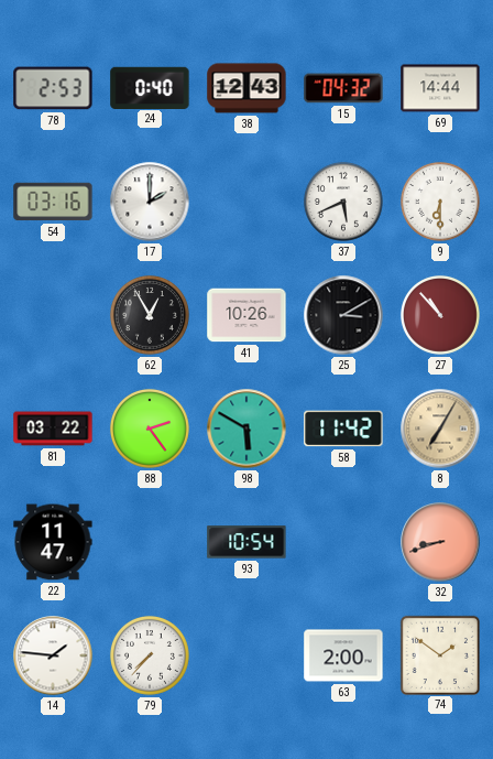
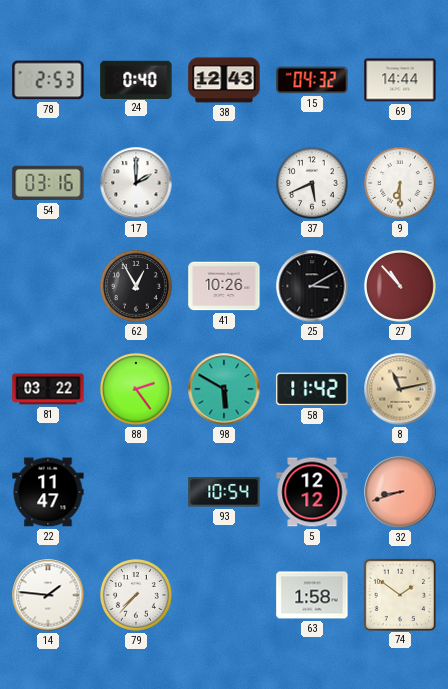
8: 7:05 -> 11:13
5: none -> 12:12
63: 2:00 -> 1:58
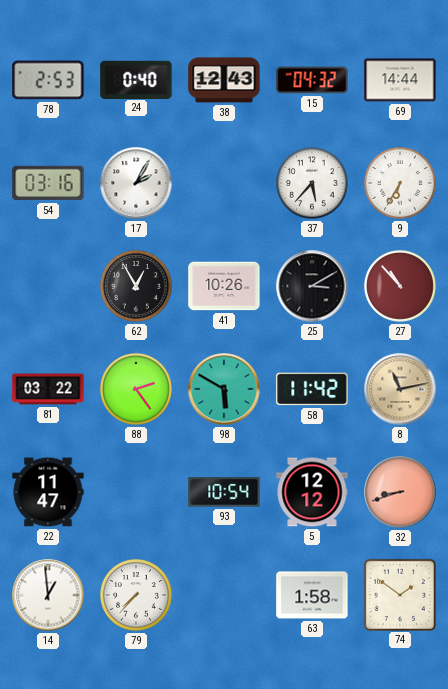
17: 2:00 -> 2:05
37: 5:41 -> 5:37
9: 6:30 -> 6:35
14: 1:46 -> 12:59
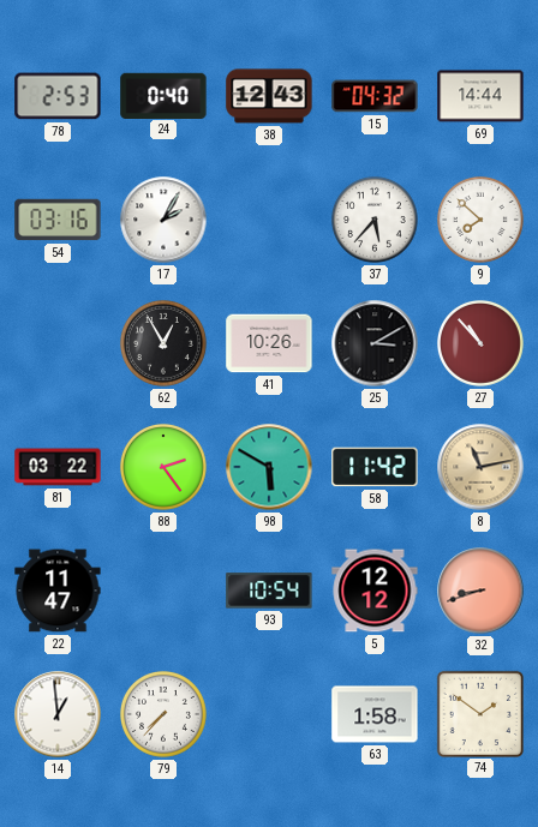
9: 6:35 -> 7:52
